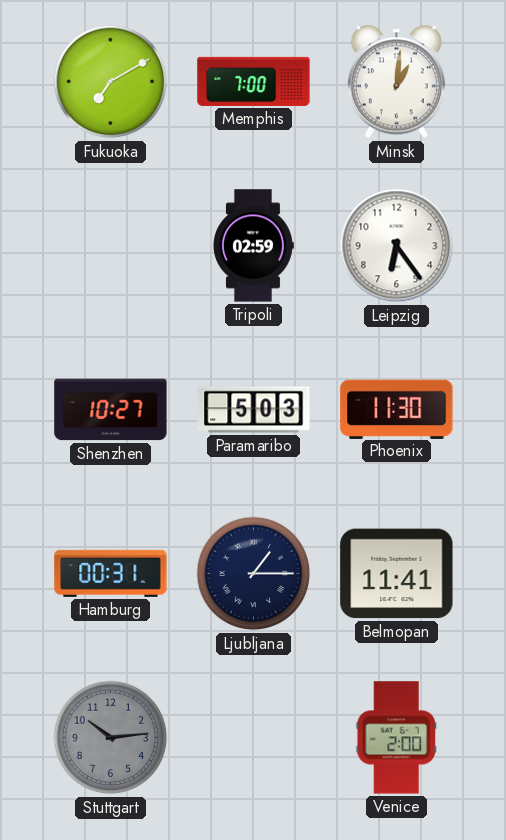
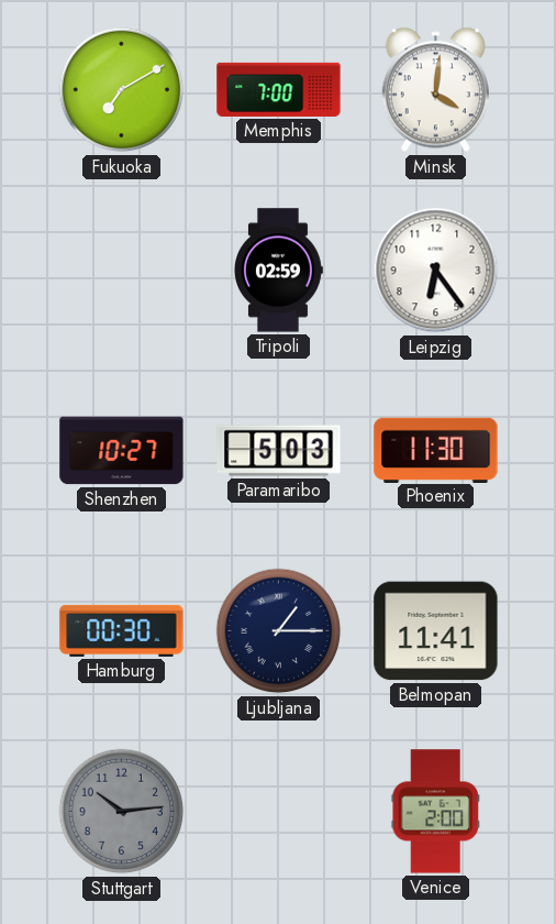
Minsk: 1:01 -> 4:01
Hamburg: 00:31 -> 00:30
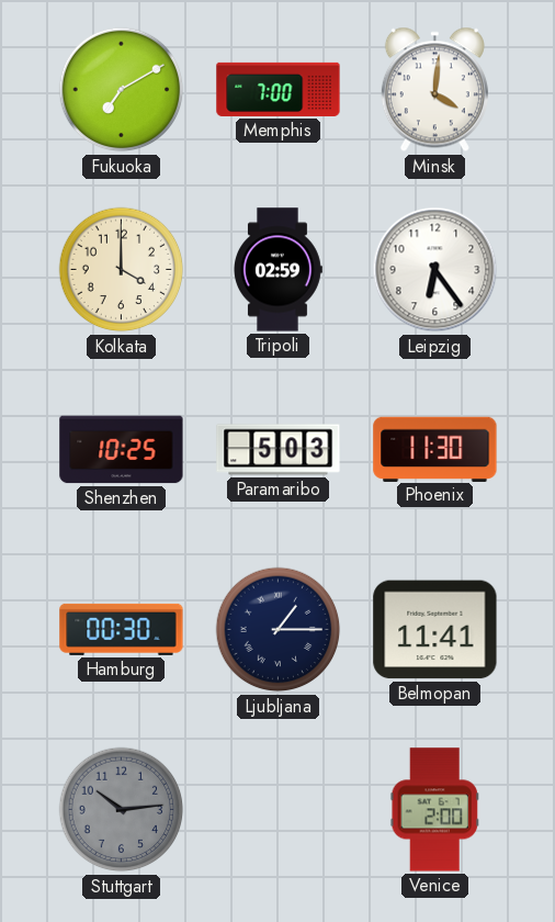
Kolkata: none -> 4:00
Shenzhen: 10:27 -> 10:25
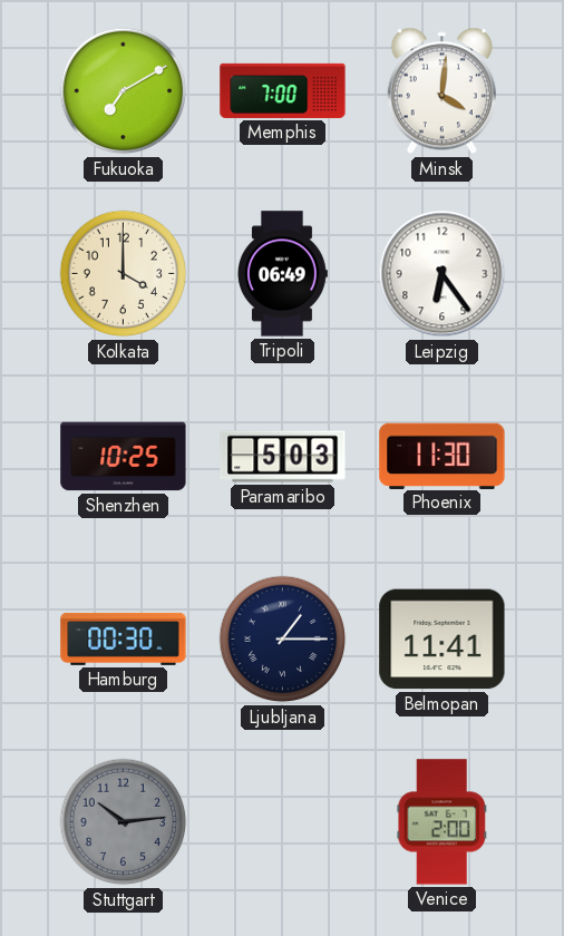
Tripoli: 02:59 -> 06:49
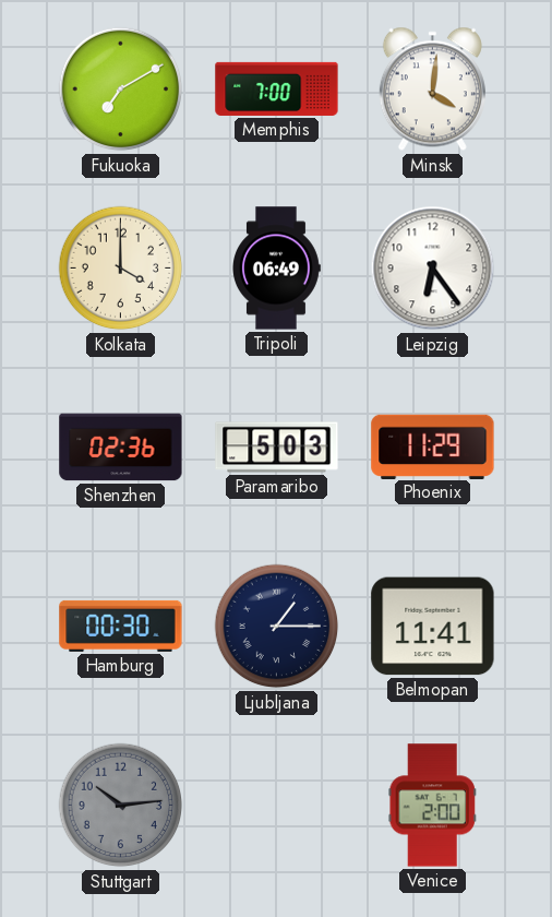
Shenzhen: 10:25 -> 02:36
Phoenix: 11:30 -> 11:29
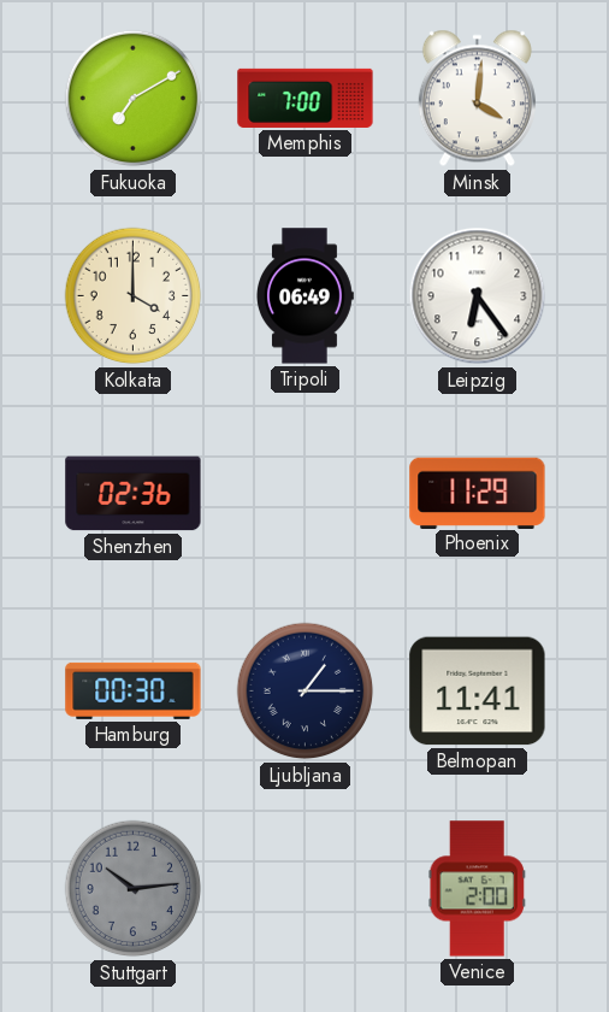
Paramaribo: 5:03 -> none
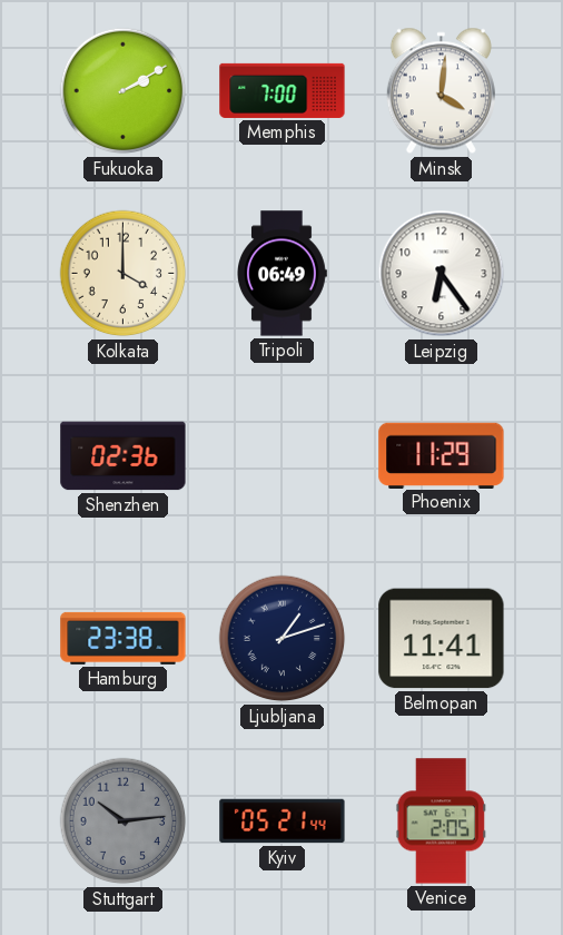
Fukuoka: 7:10 -> 2:10
Hamburg: 00:30 -> 23:38
Ljubljana: 1:15 -> 1:12
Kyiv: none -> 05:21
Venice: 2:00 -> 2:05
